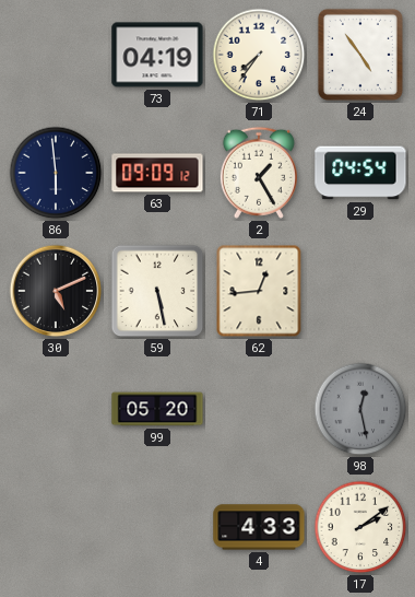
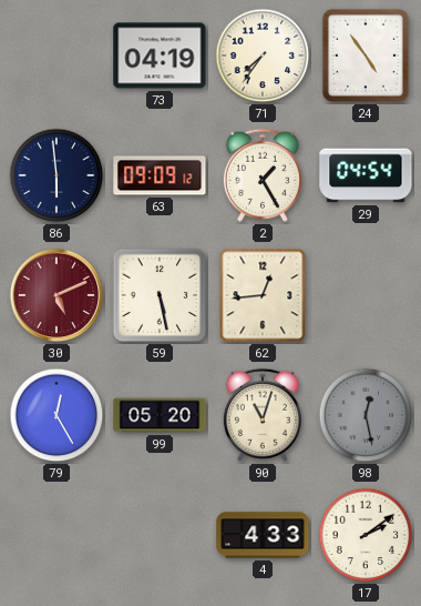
30 dial: black -> burgundy
79: none -> 12:25
90: none -> 11:03
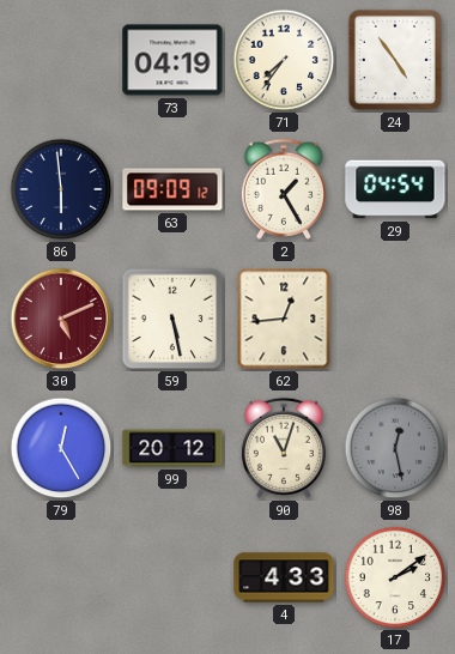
99: 05:20 -> 20:12
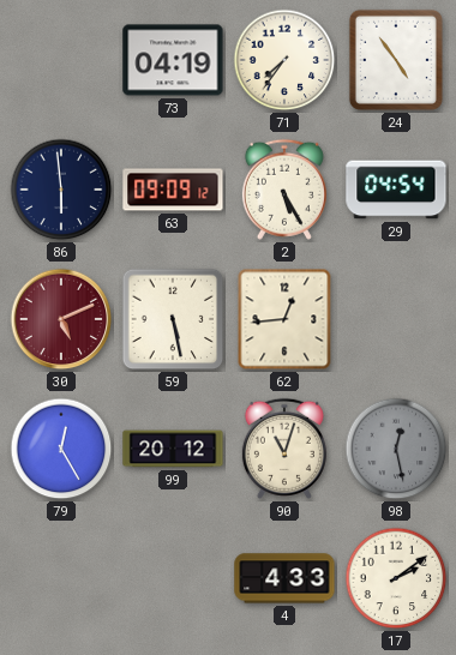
2: 1:25 -> 5:25
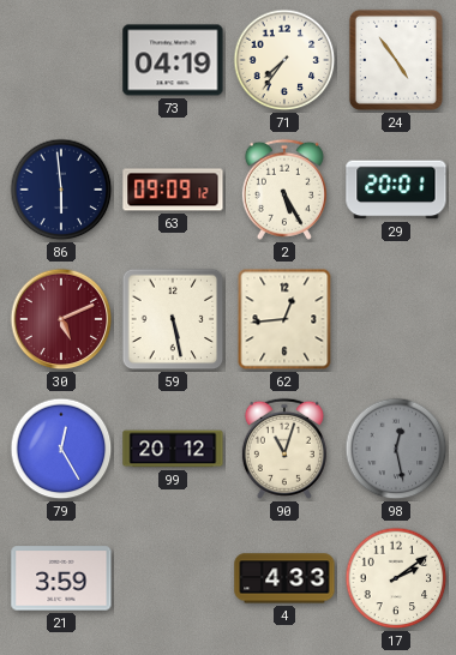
29: 04:54 -> 20:01
21: none -> 3:59
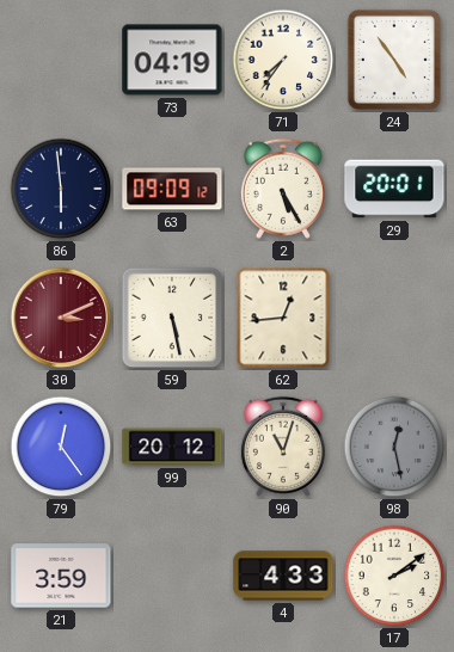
30: 5:11 -> 3:11
79: 12:25 -> 12:24
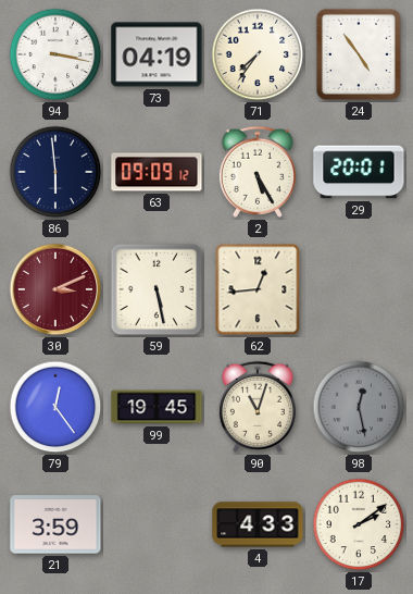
94: none -> 3:17
99: 20:12 -> 19:45
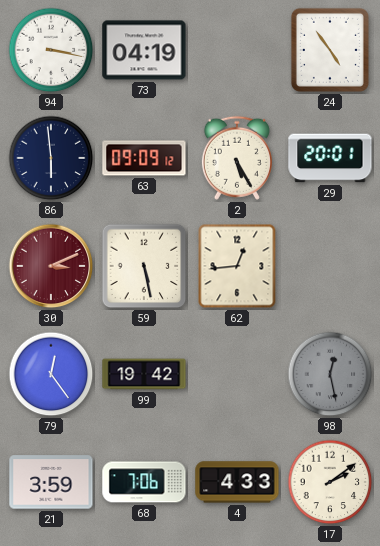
71: 7:36 -> none
99: 19:45 -> 19:42
90: 11:03 -> none
68: none -> 7:06
